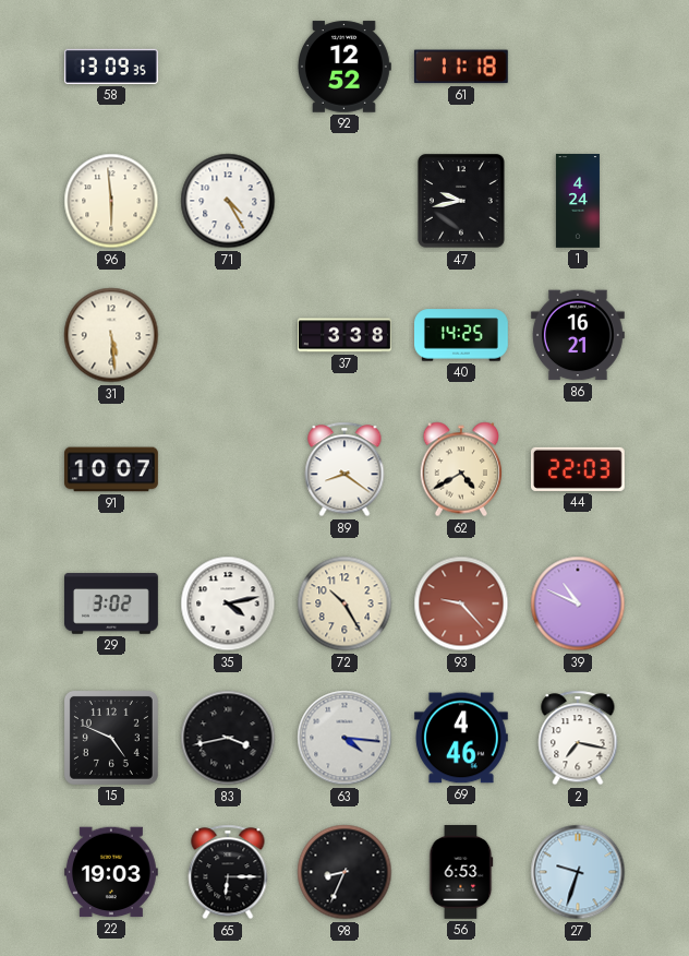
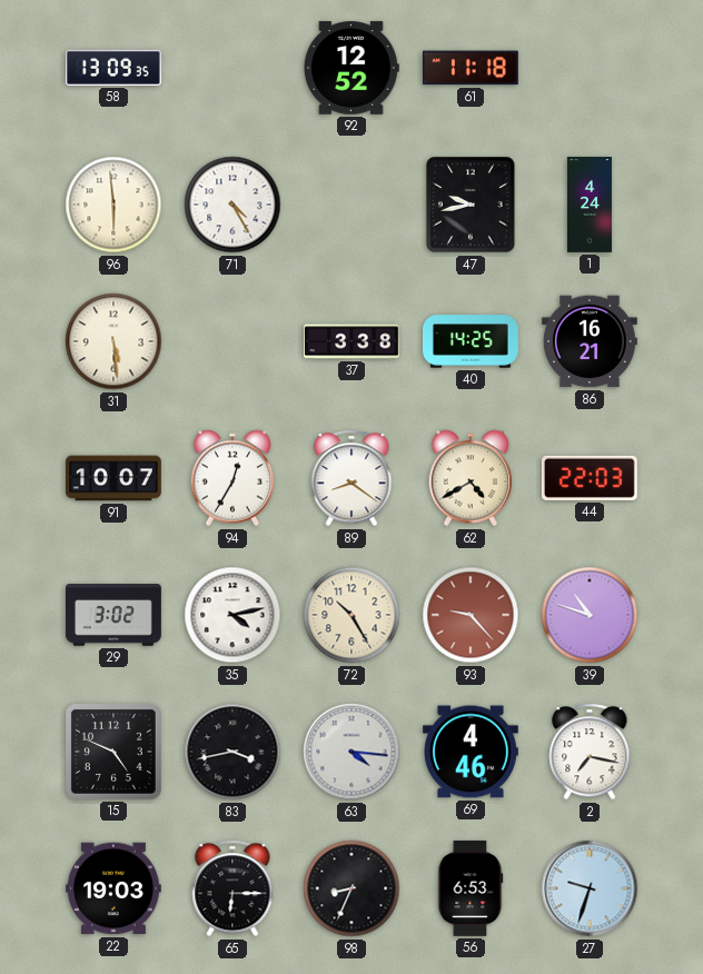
94: none -> 12:35
39: 10:49 -> 10:48
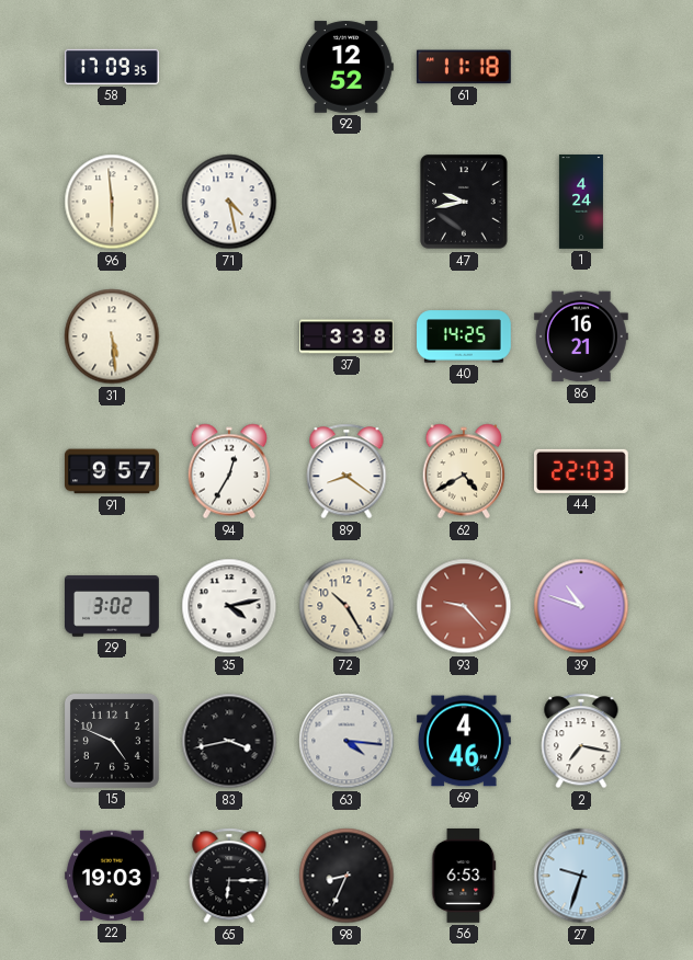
58: 13:09 -> 17:09
71: 4:25 -> 4:28
91: 10:07 -> 9:57
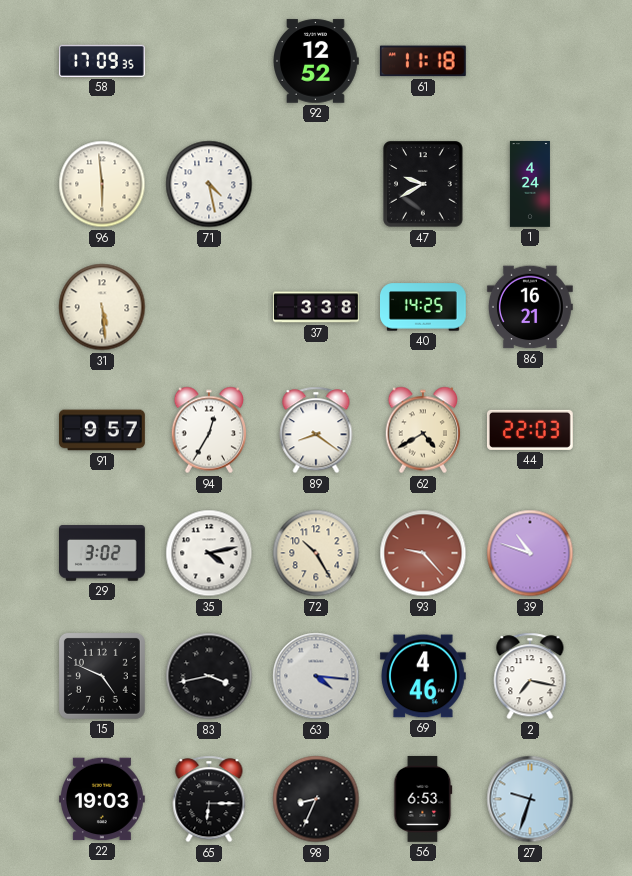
47: 9:43 -> 9:40
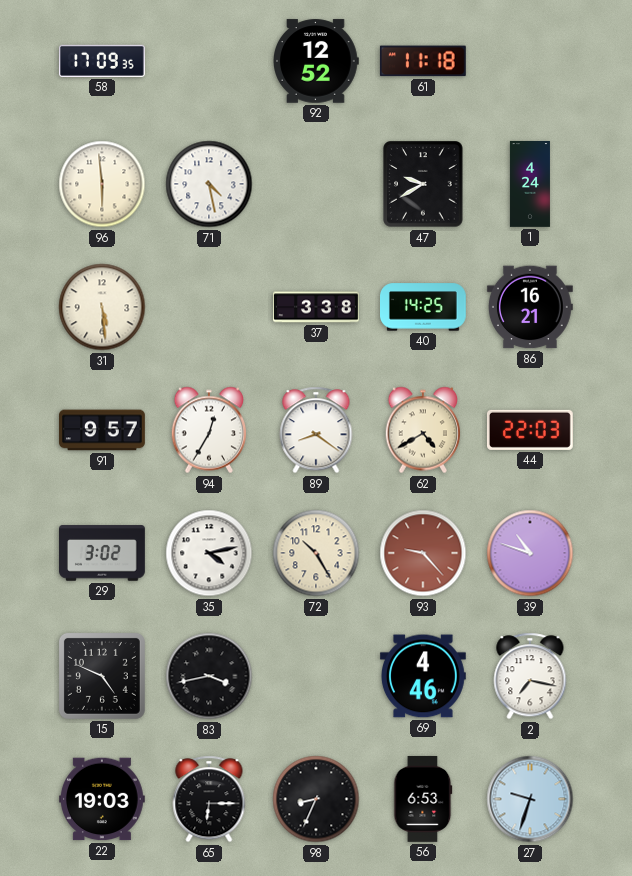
63: 4:16 -> none
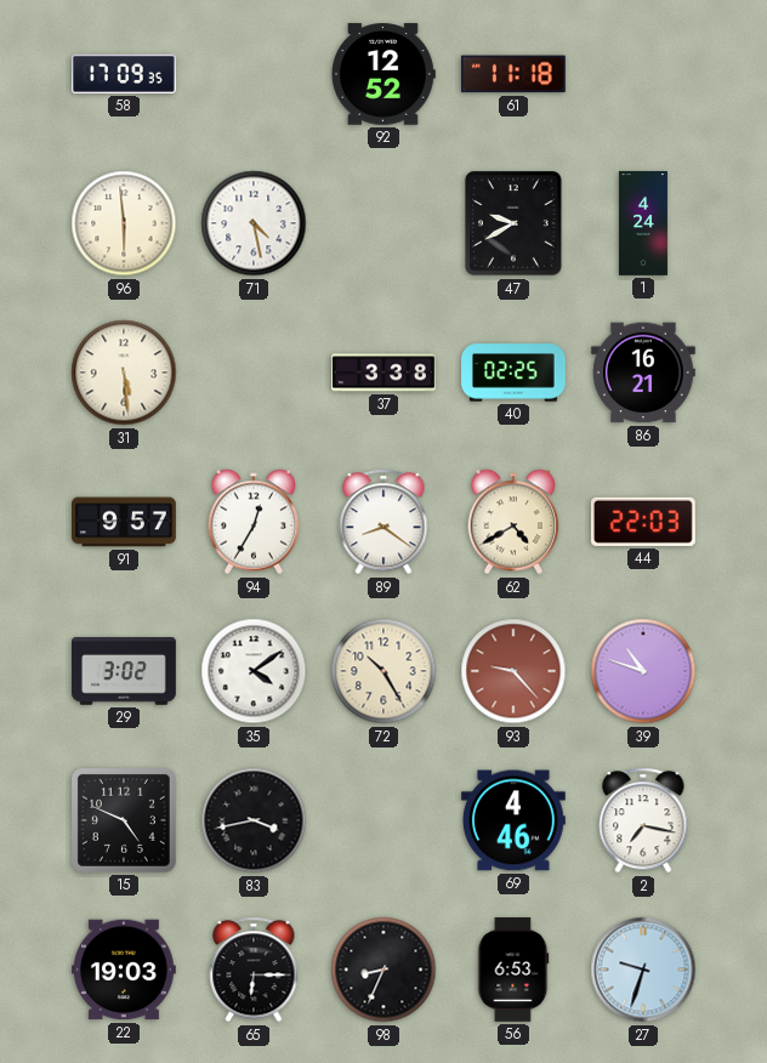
40: 14:25 -> 02:25
35: 4:13 -> 4:09
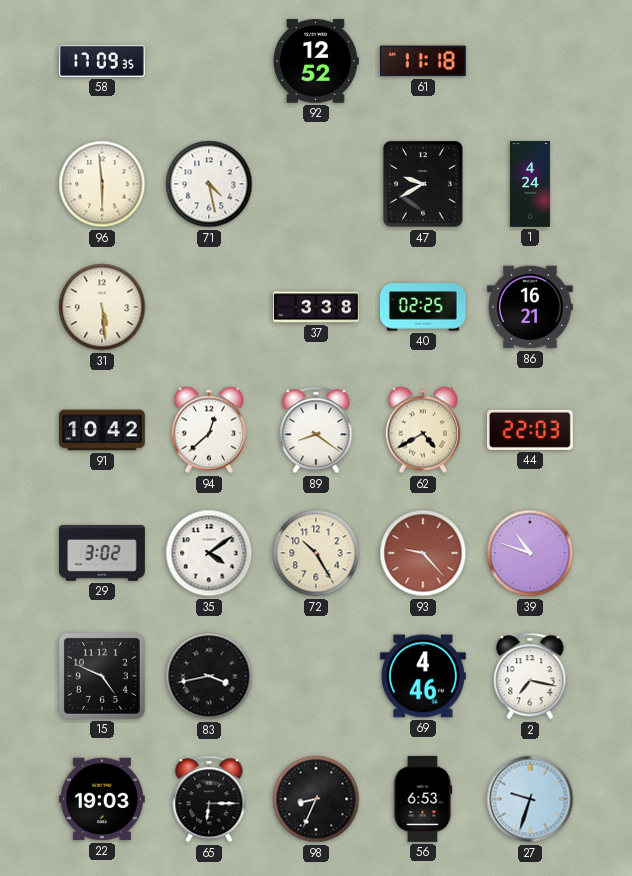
91: 9:57 -> 10:42
94: 12:35 -> 12:38
